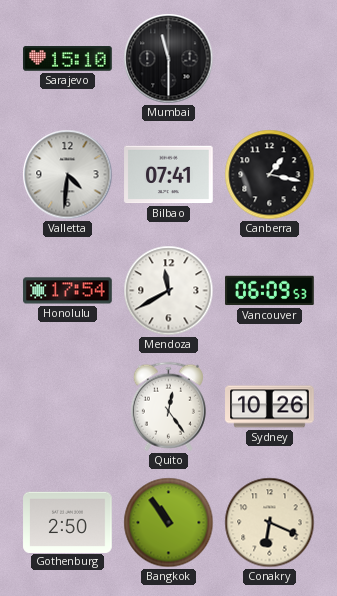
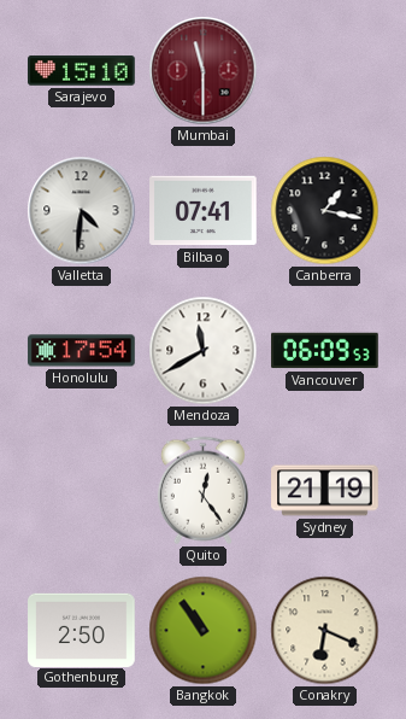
Mumbai dial: black -> burgundy
Sydney: 10:26 -> 21:19
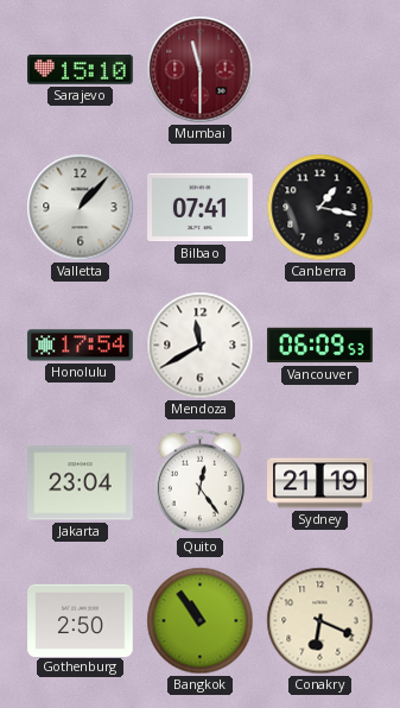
Valletta: 4:31 -> 1:07
Jakarta: none -> 23:04
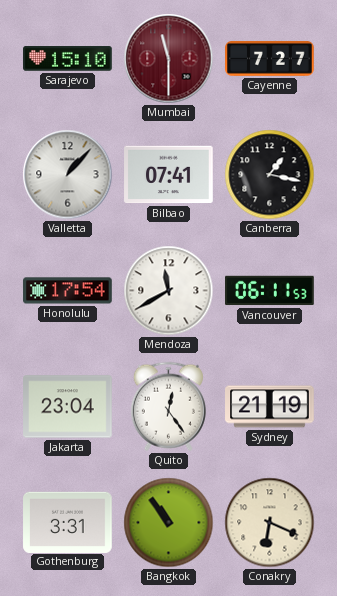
Cayenne: none -> 7:27
Vancouver: 06:09 -> 06:11
Gothenburg: 2:50 -> 3:31
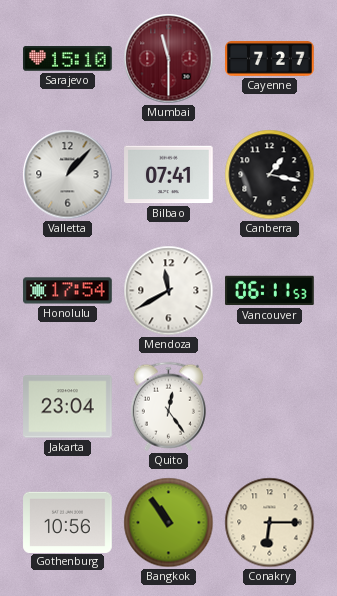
Sydney: 21:19 -> none
Gothenburg: 3:31 -> 10:56
Conakry: 6:19 -> 6:15
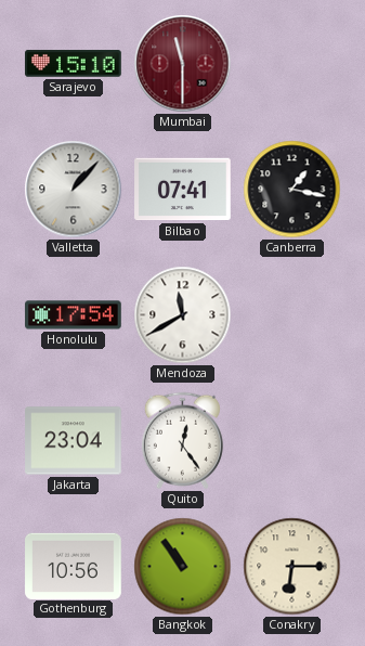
Cayenne: 7:27 -> none
Vancouver: 06:11 -> none
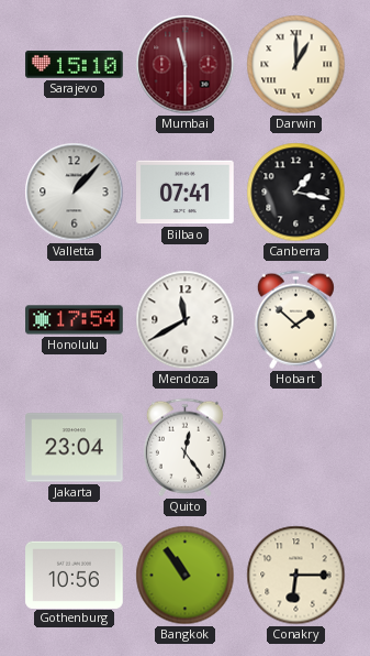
Darwin: none -> 1:00
Hobart: none -> 1:52
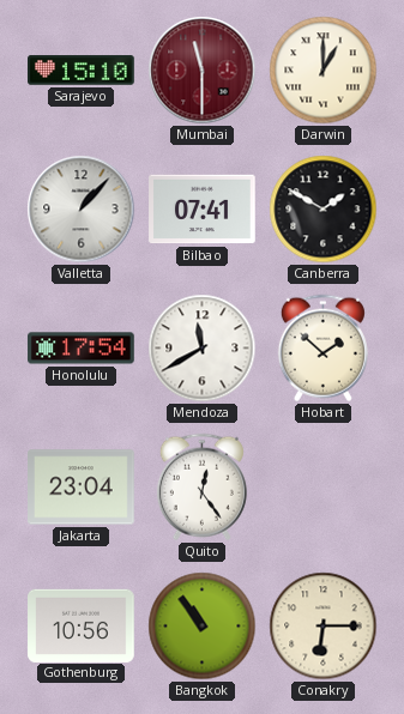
Canberra: 1:17 -> 1:50
